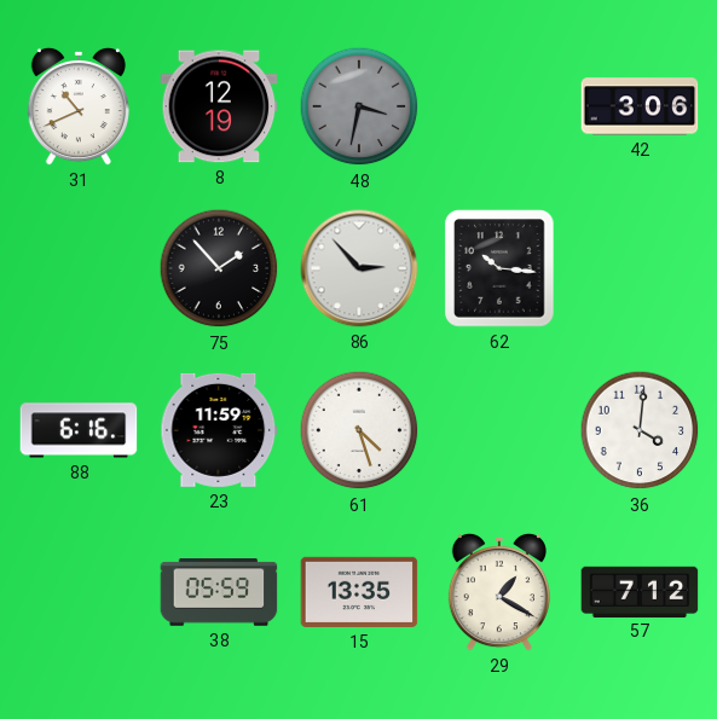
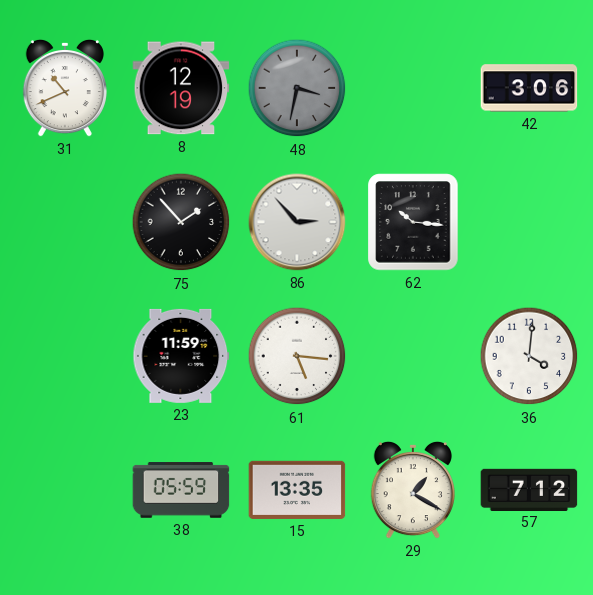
88: 6:16 -> none
61: 4:27 -> 5:16
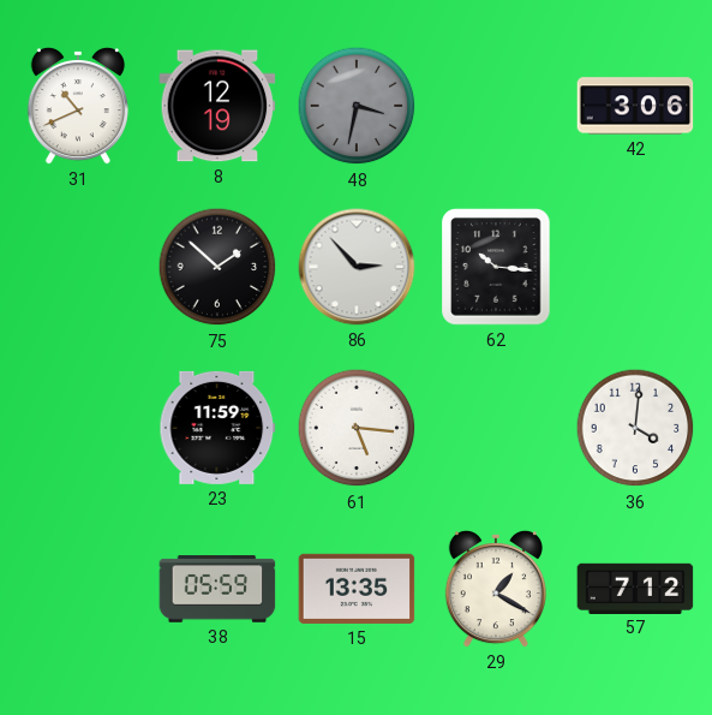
75: 1:53 -> 1:52
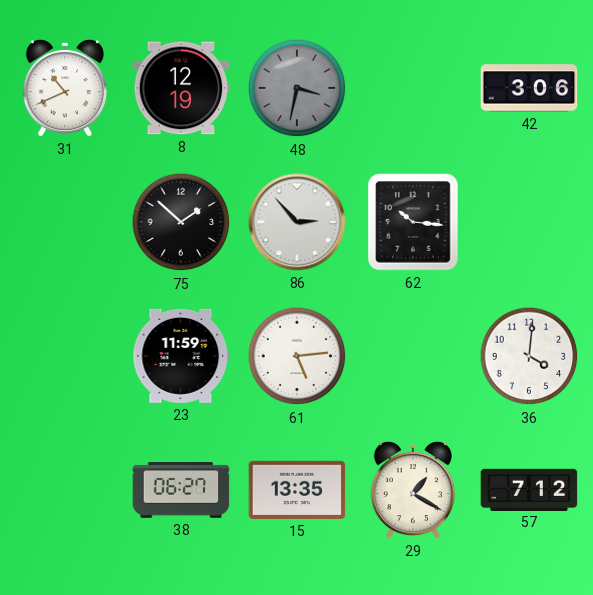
61: 5:16 -> 5:14
38: 05:59 -> 06:27
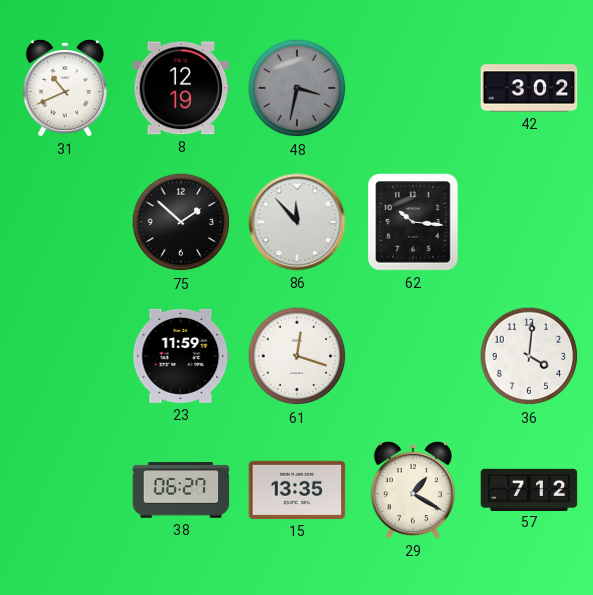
42: 3:06 -> 3:02
86: 2:53 -> 11:53
61: 5:14 -> 12:18
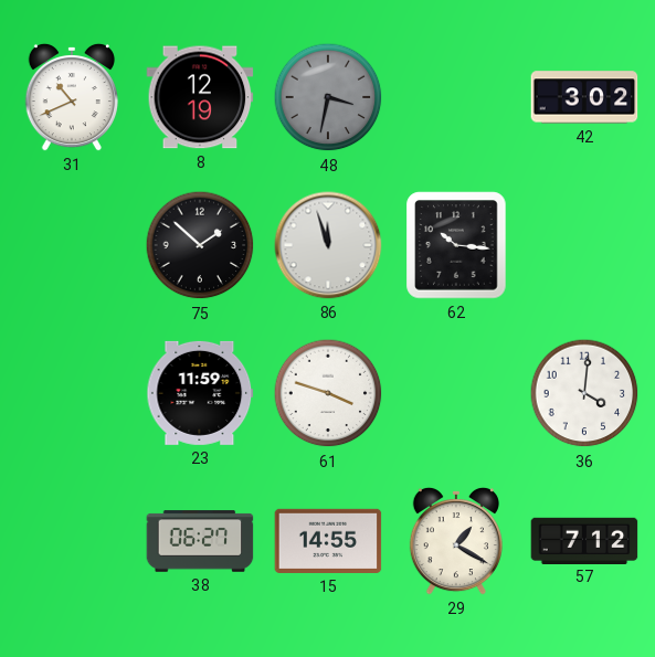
86: 11:53 -> 11:57
61: 12:18 -> 3:48
15: 13:35 -> 14:55
